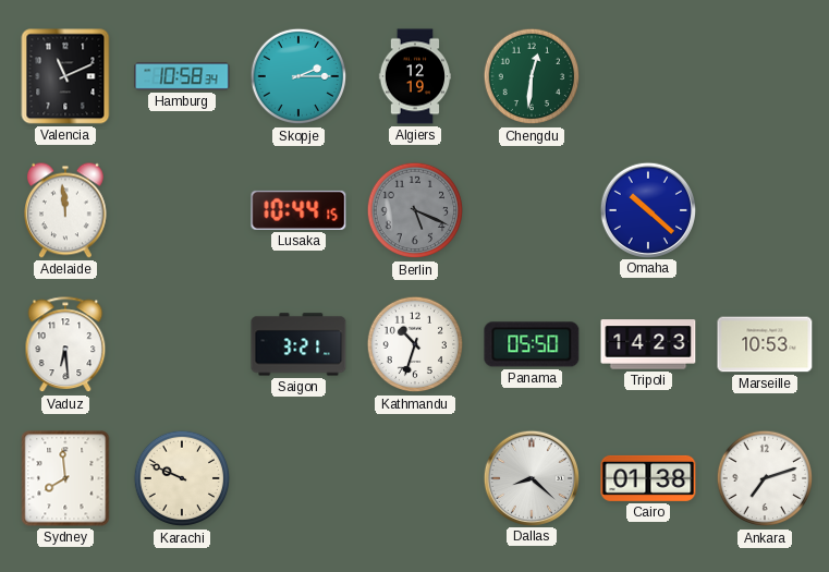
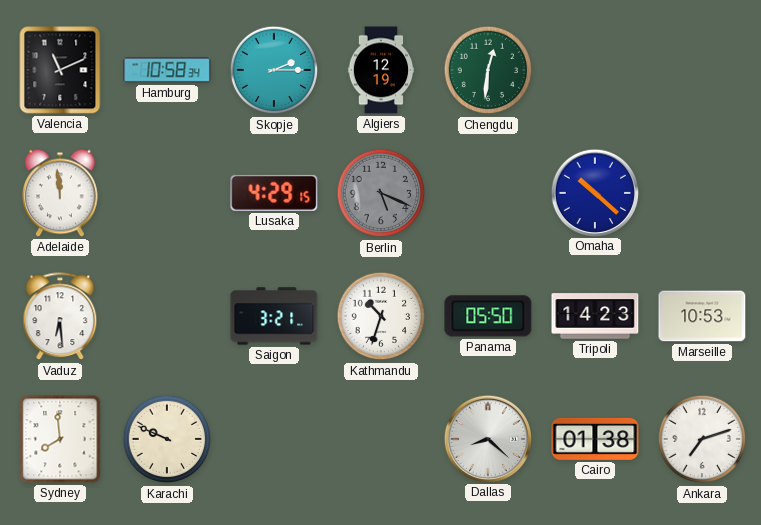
Lusaka: 10:44 -> 4:29
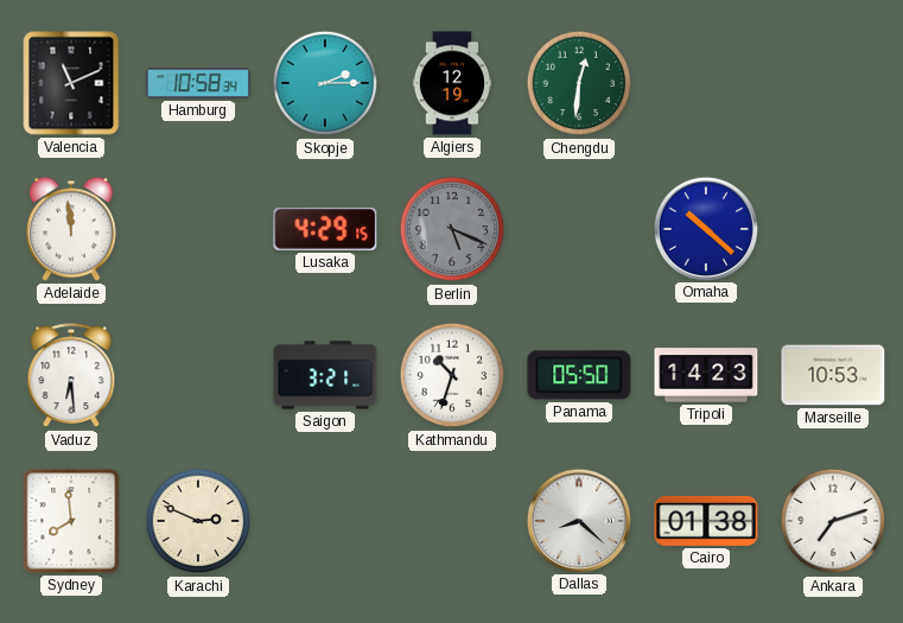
Karachi: 9:49 -> 2:49
